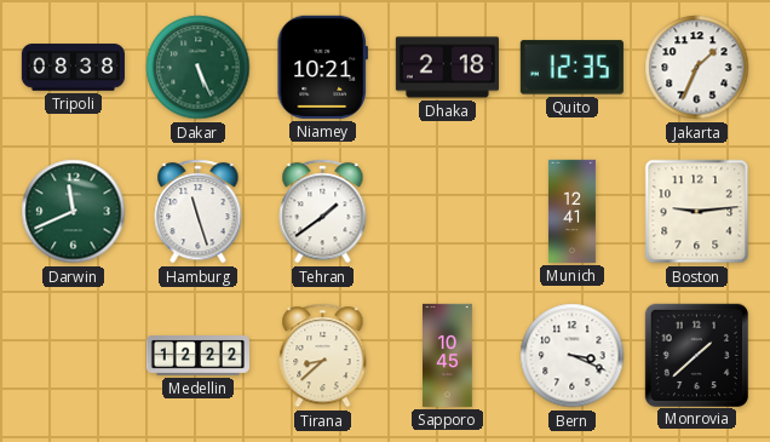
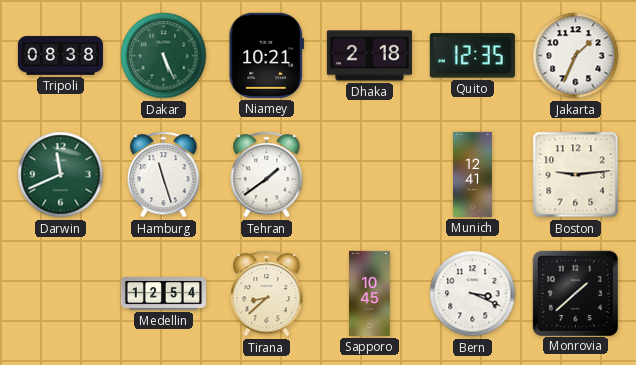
Medellin: 12:22 -> 12:54
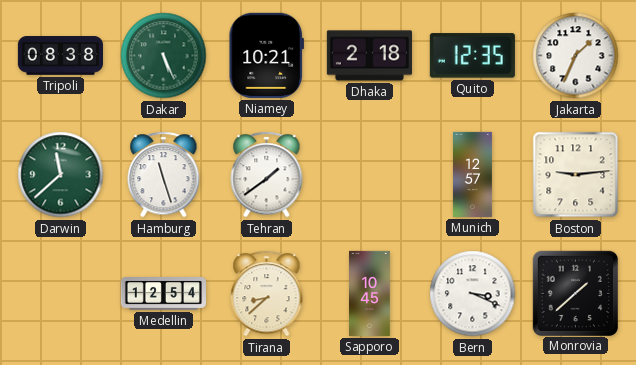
Darwin: 11:41 -> 11:38
Munich: 12:41 -> 12:57
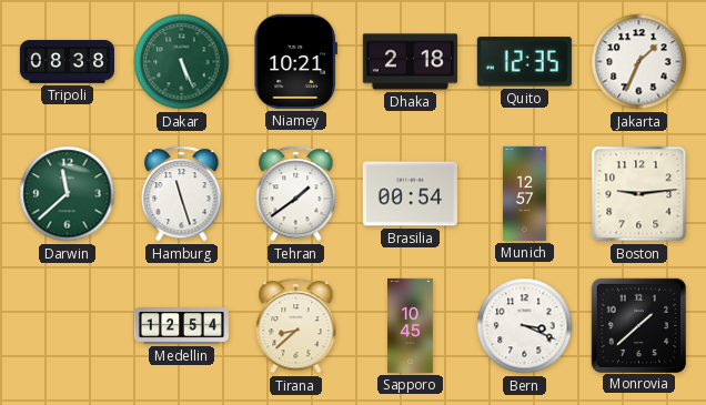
Brasilia: none -> 00:54
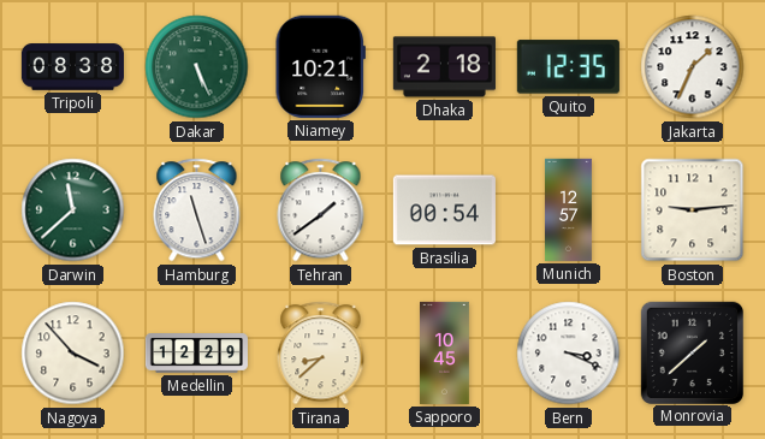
Nagoya: none -> 3:53
Medellin: 12:54 -> 12:29
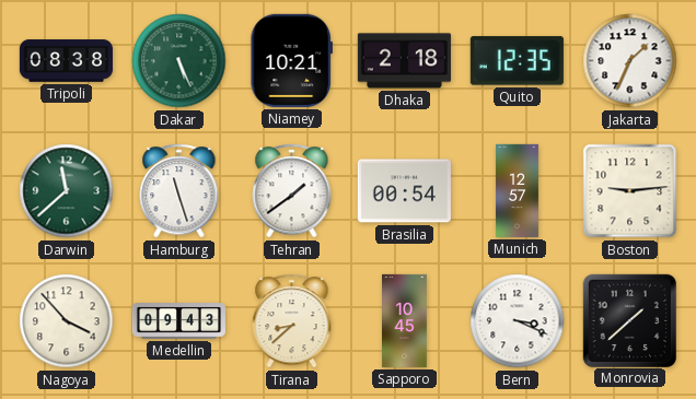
Medellin: 12:29 -> 09:43
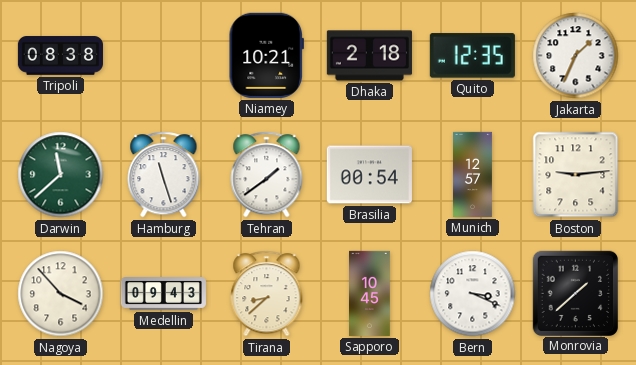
Dakar: 5:26 -> none
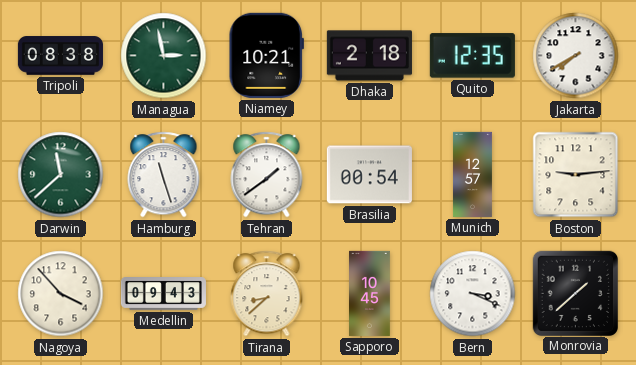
Managua: none -> 2:58
Jakarta: 1:34 -> 7:40
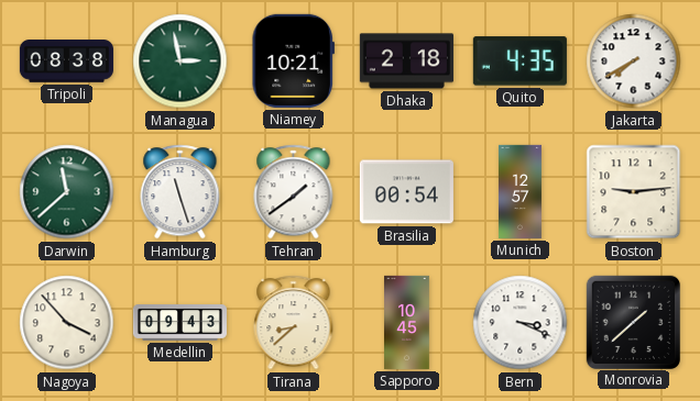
Quito: 12:35 -> 4:35
